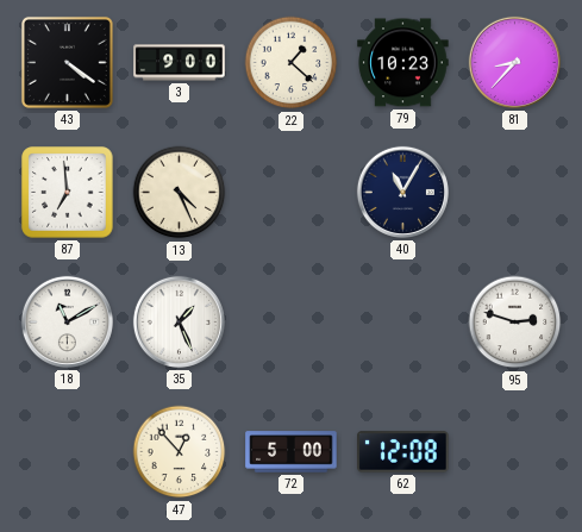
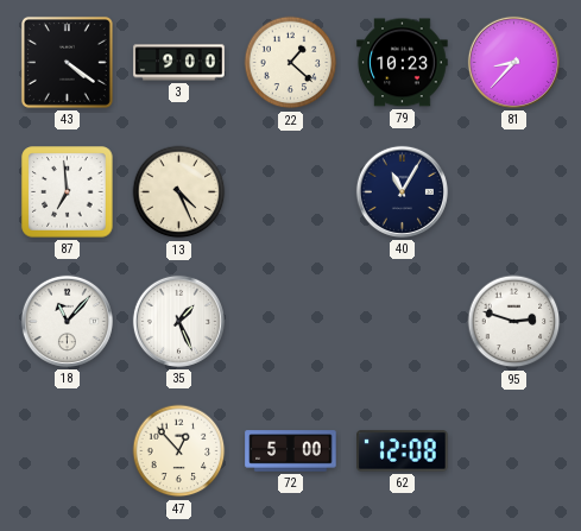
18: 11:10 -> 11:07
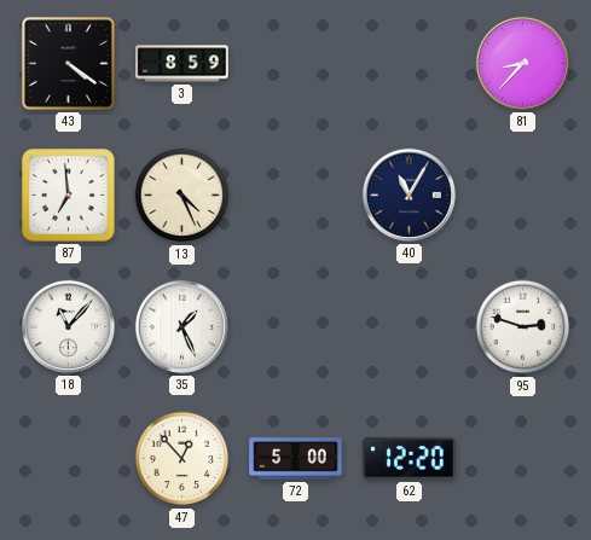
3: 9:00 -> 8:59
22: 1:22 -> none
79: 10:23 -> none
62: 12:08 -> 12:20
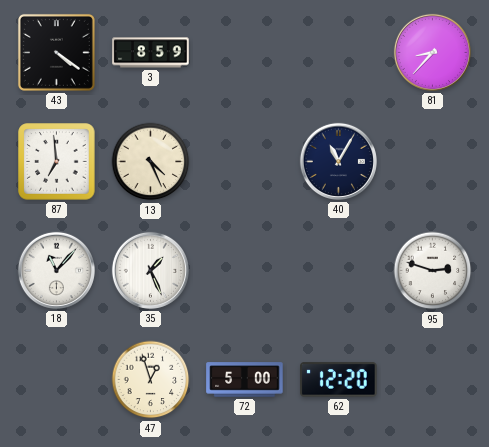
47: 12:53 -> 12:57
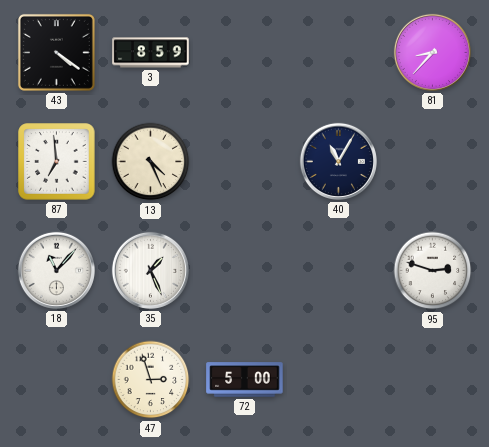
47: 12:57 -> 2:57
62: 12:20 -> none
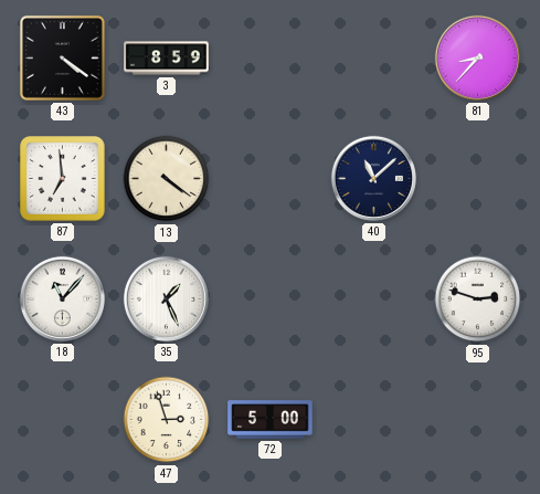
13: 4:26 -> 4:21
40: 11:05 -> 11:08
